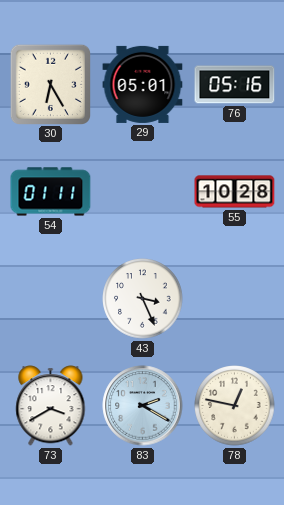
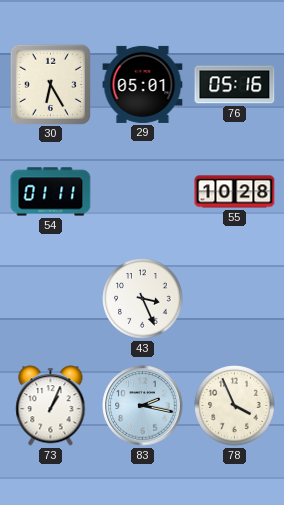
73: 3:40 -> 1:04
83: 2:20 -> 2:17
78: 12:47 -> 3:56
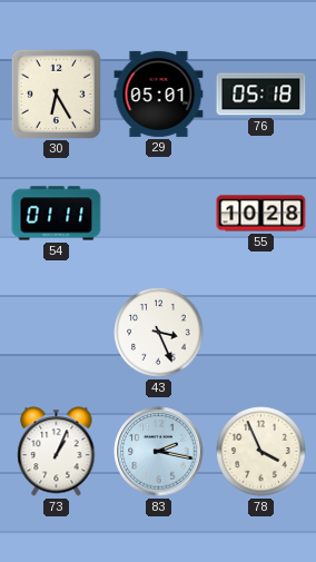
76: 05:16 -> 05:18
